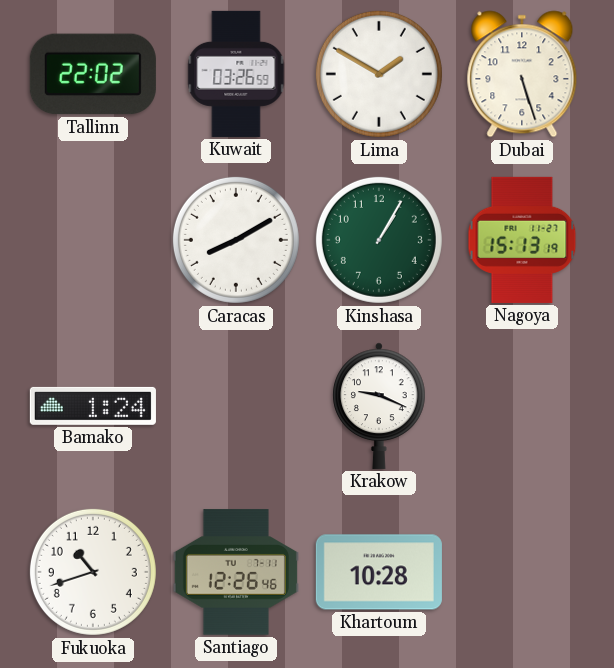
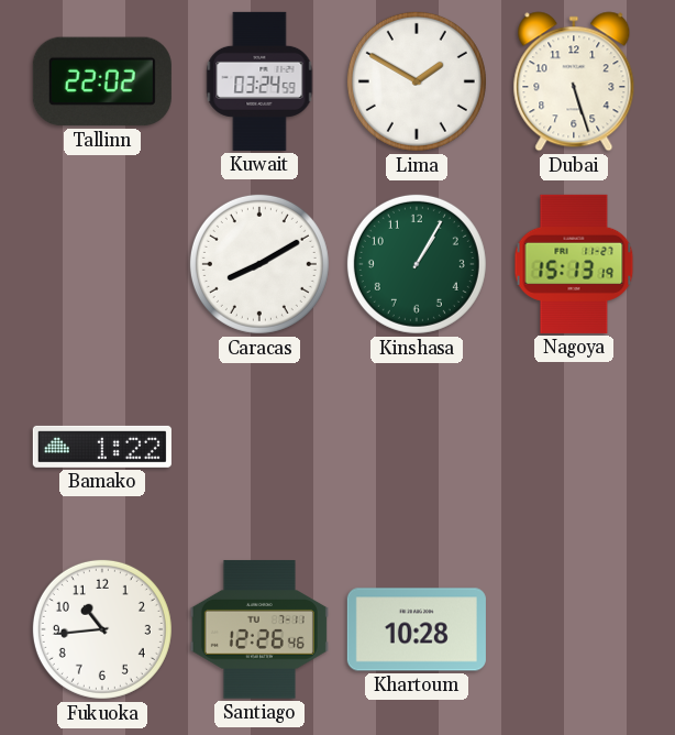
Kuwait: 03:26 -> 03:24
Bamako: 1:24 -> 1:22
Krakow: 9:19 -> none
Fukuoka: 10:42 -> 10:44
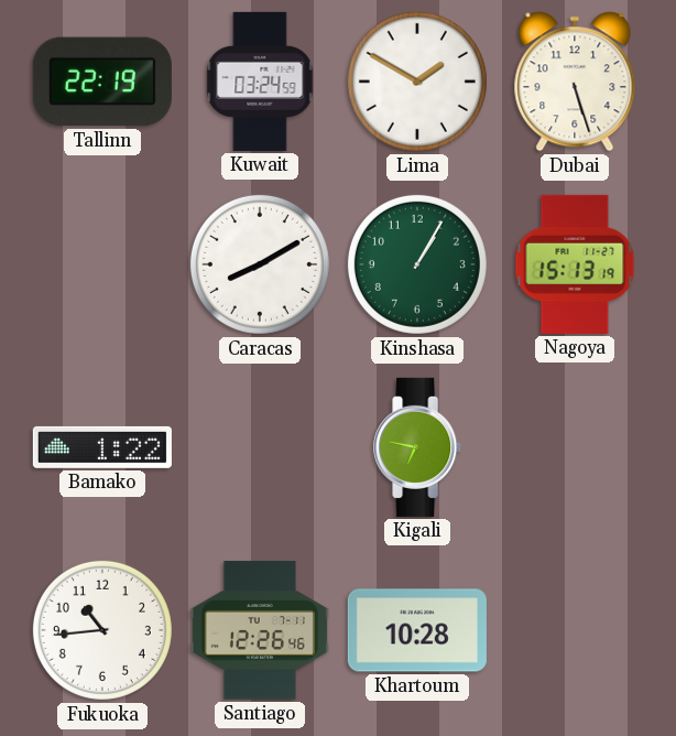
Tallinn: 22:02 -> 22:19
Kigali: none -> 6:47
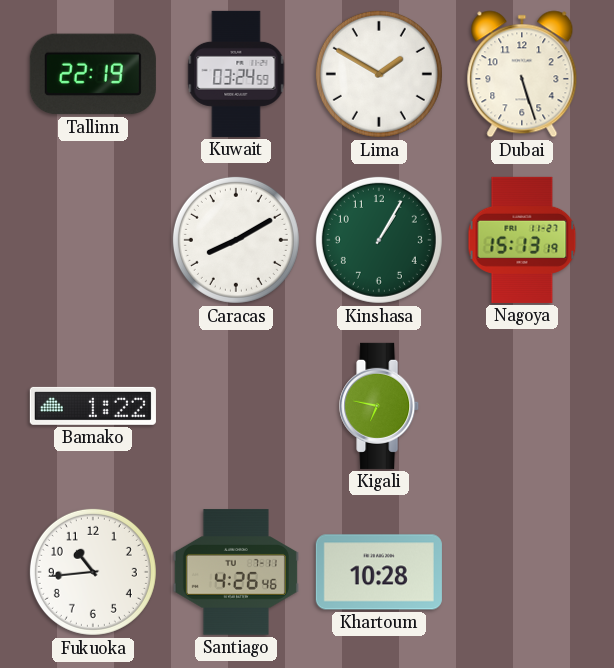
Santiago: 12:26 -> 4:26
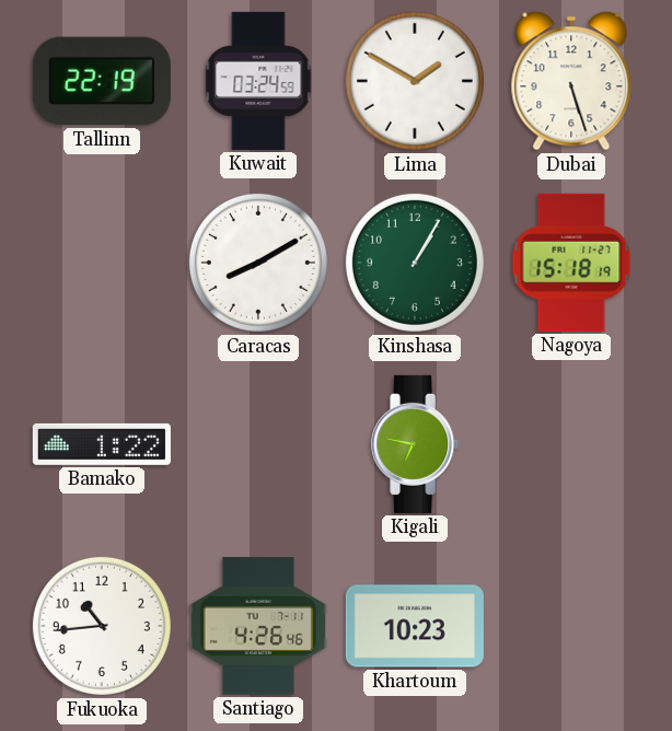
Nagoya: 15:13 -> 15:18
Khartoum: 10:28 -> 10:23
